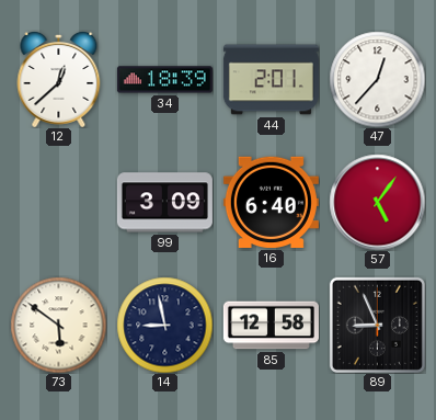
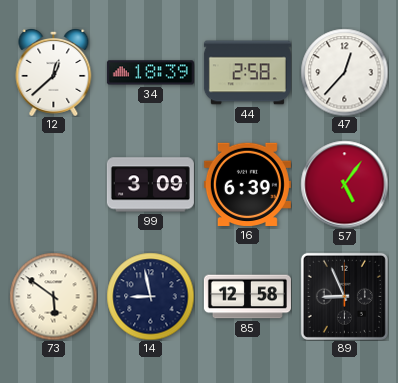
44: 2:01 -> 2:58
16: 6:40 -> 6:39
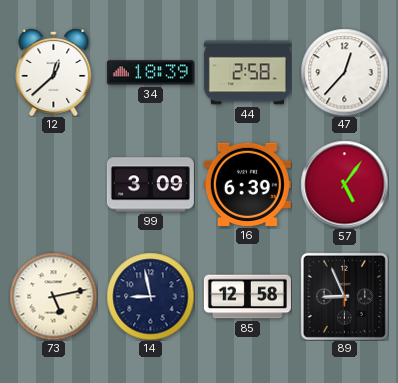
73: 5:51 -> 5:13
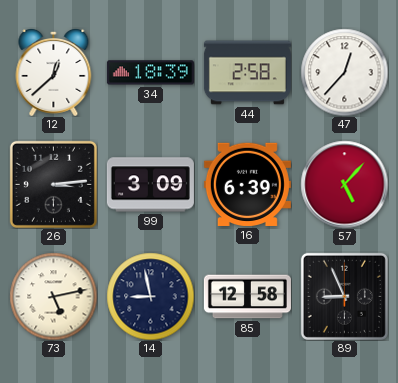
26: none -> 3:14
57: 5:06 -> 5:07
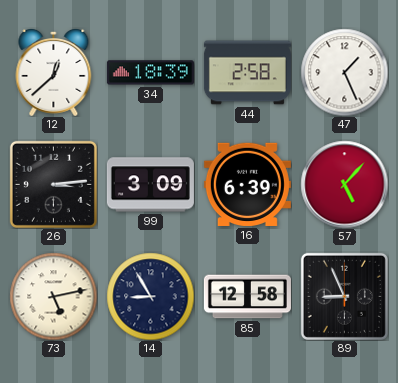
47: 12:37 -> 1:26
14: 8:58 -> 8:55
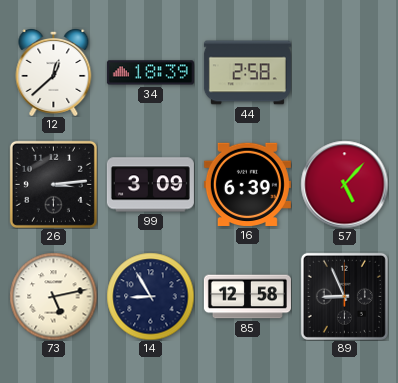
47: 1:26 -> none
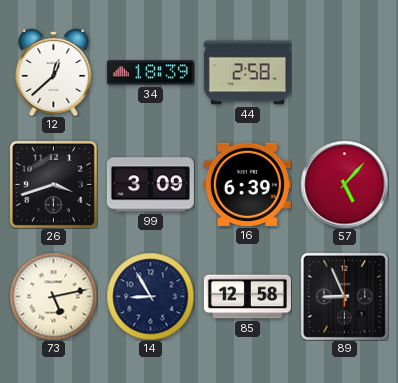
26: 3:14 -> 3:42
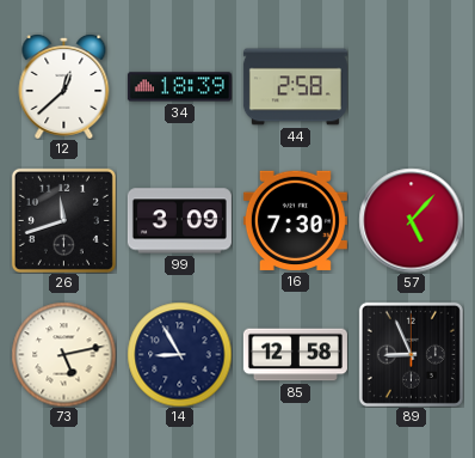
26: 3:42 -> 11:42
16: 6:39 -> 7:30
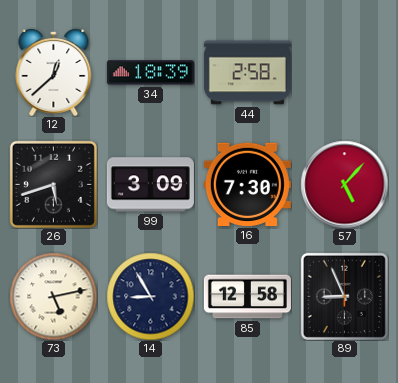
26: 11:42 -> 5:42
